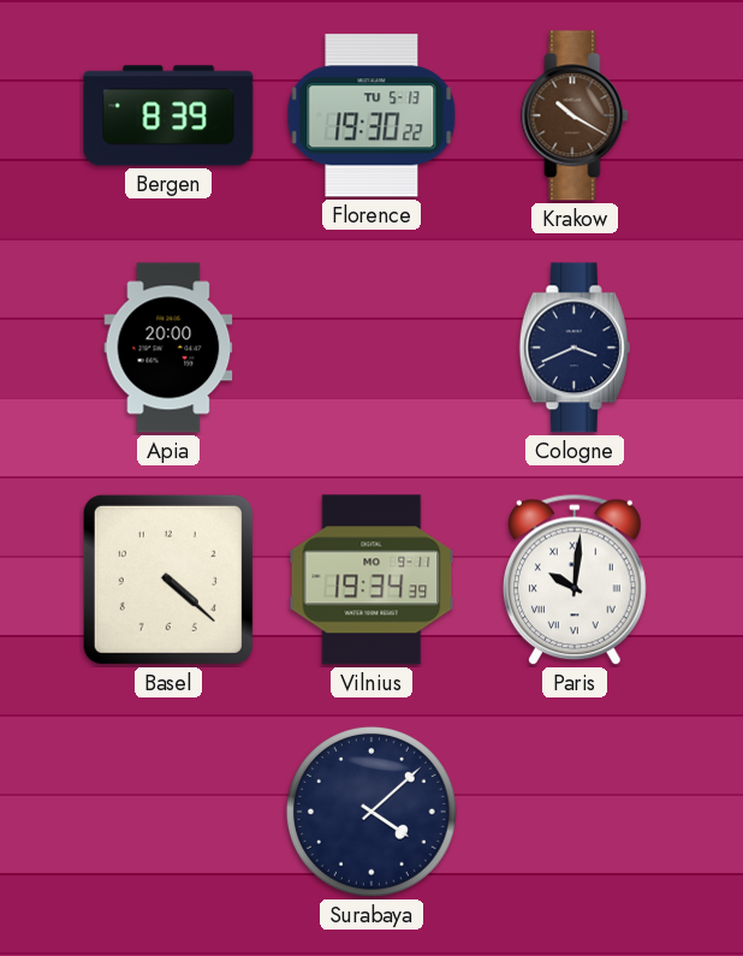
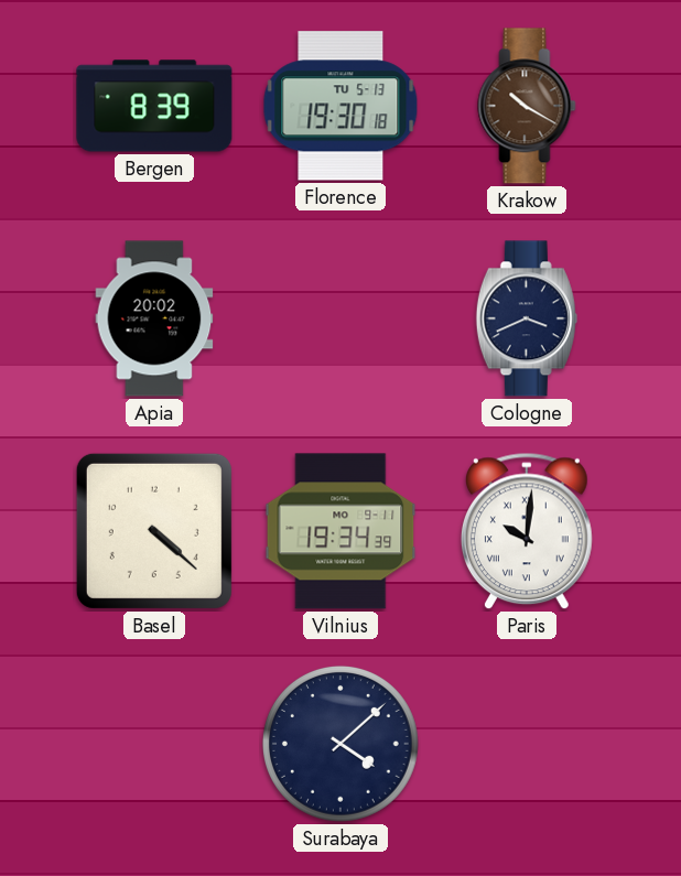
Florence: 19:30:22 -> 19:30:18
Apia: 20:00 -> 20:02
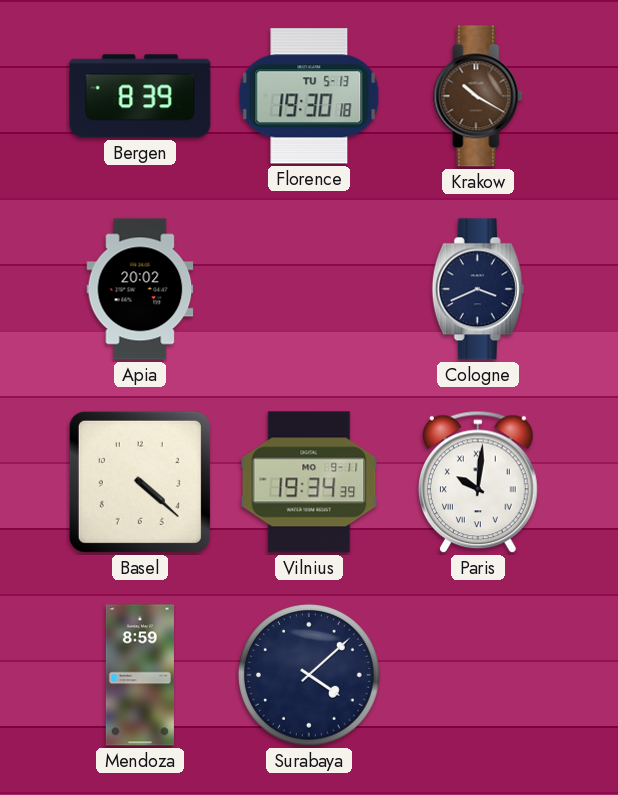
Mendoza: none -> 8:59
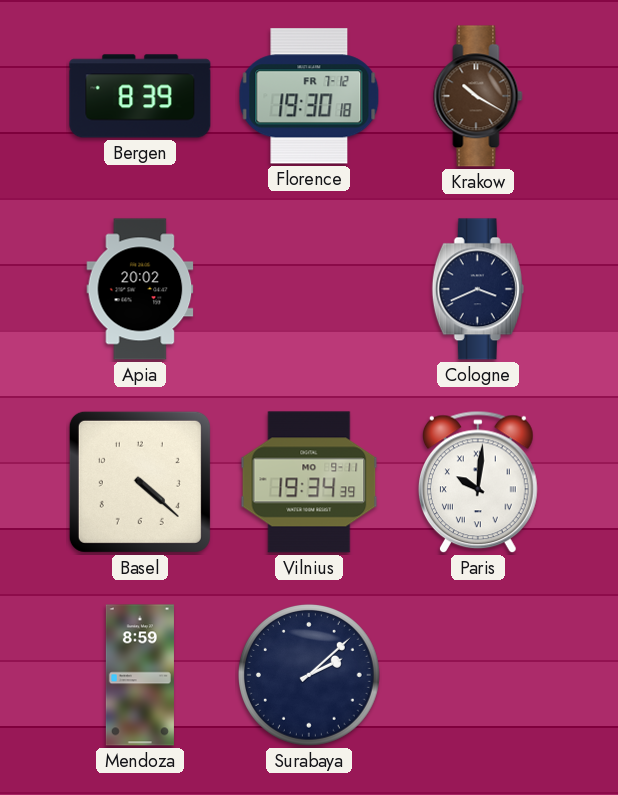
Florence date: TU 5-13 -> FR 7-12
Surabaya: 4:08 -> 2:08
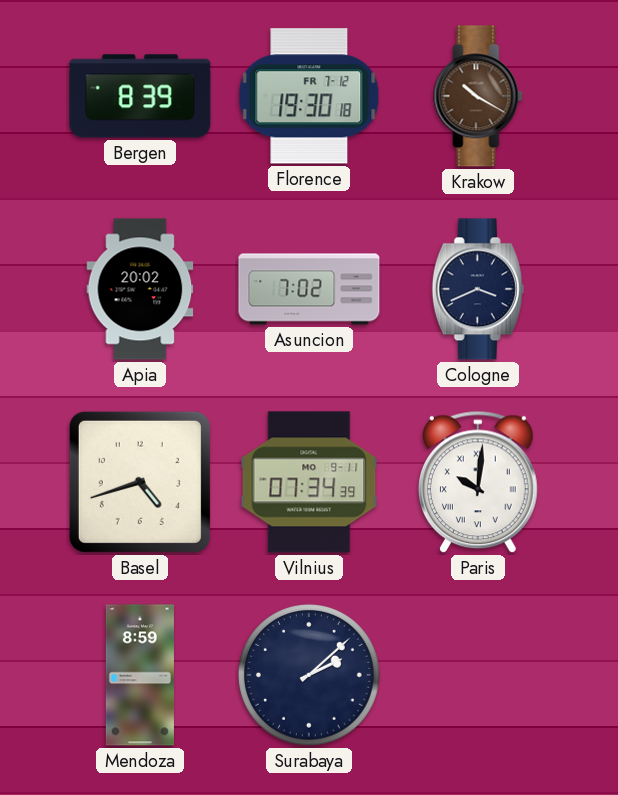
Asuncion: none -> 7:02
Basel: 4:22 -> 4:42
Vilnius: 19:34 -> 07:34
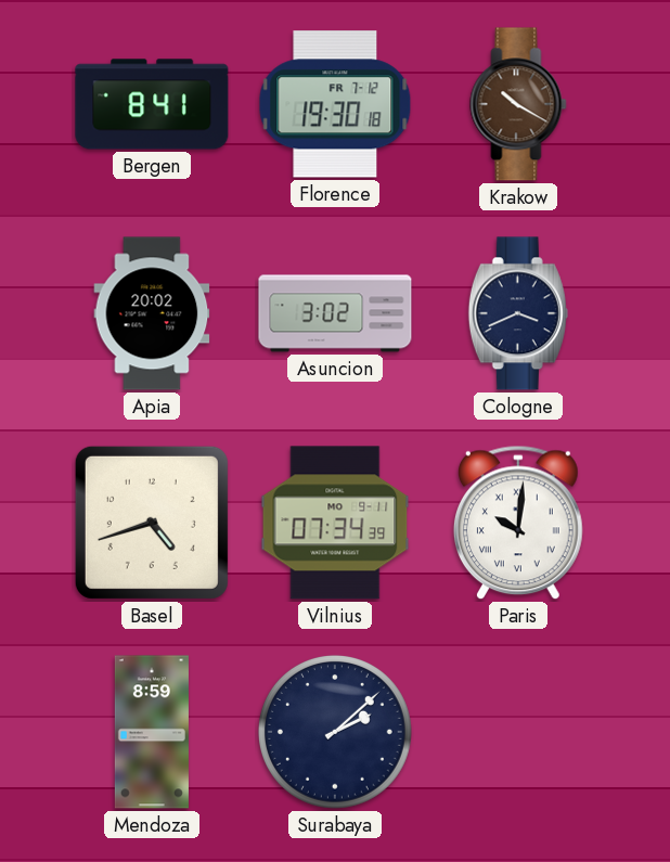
Bergen: 8:39 -> 8:41
Asuncion: 7:02 -> 3:02
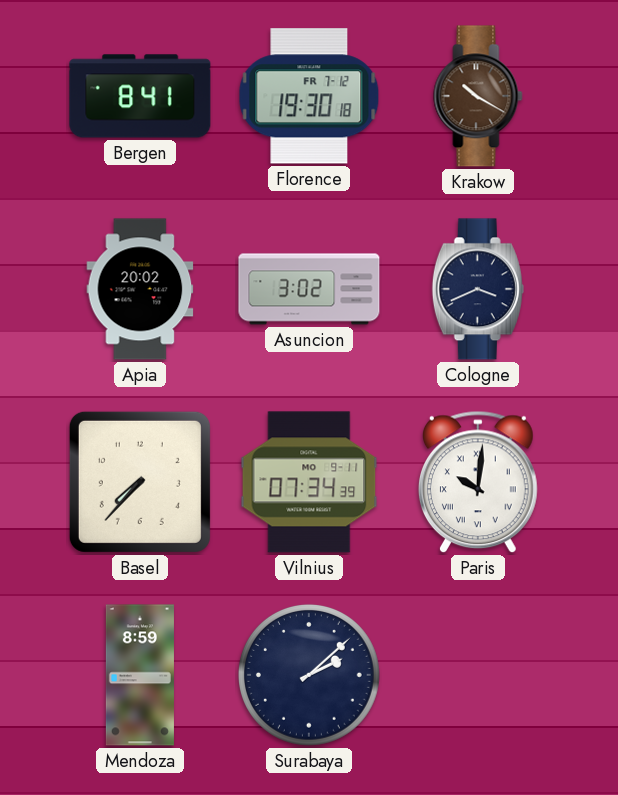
Basel: 4:42 -> 7:37
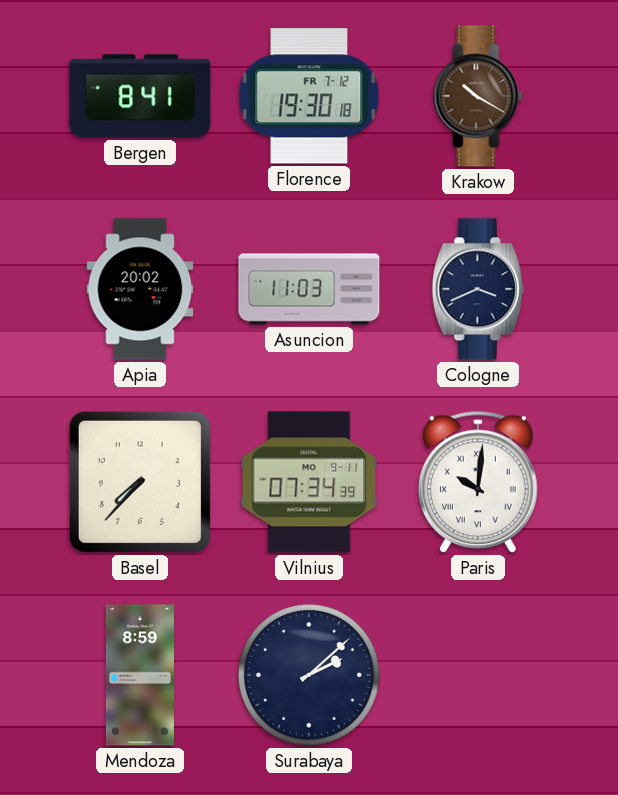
Asuncion: 3:02 -> 11:03
